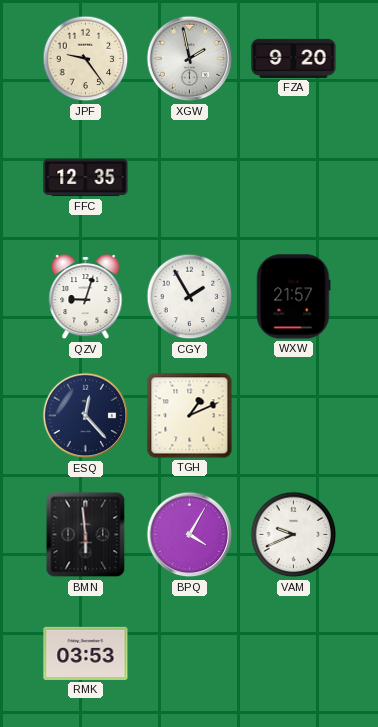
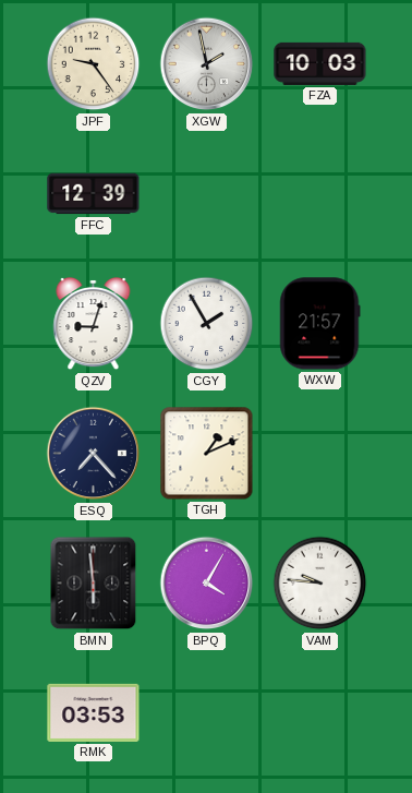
FZA: 9:20 -> 10:03
FFC: 12:35 -> 12:39
ESQ: 12:23 -> 7:23
VAM: 9:41 -> 9:46
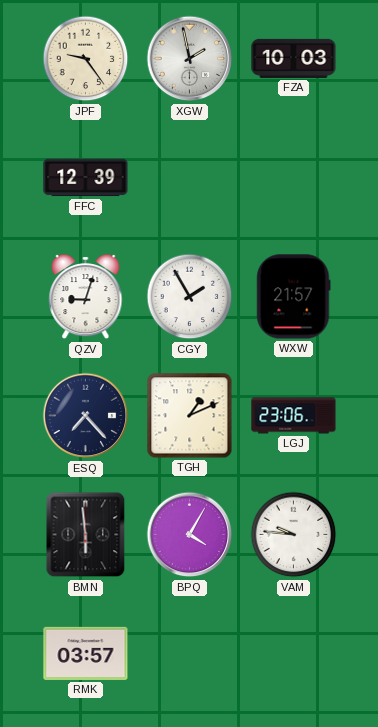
LGJ: none -> 23:06
RMK: 03:53 -> 03:57
